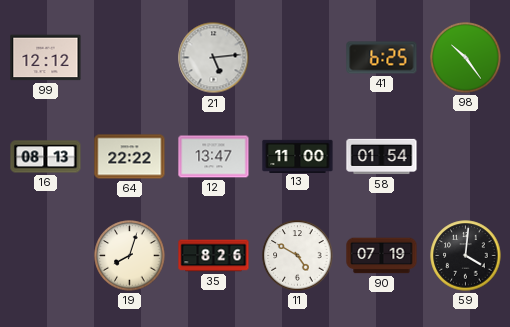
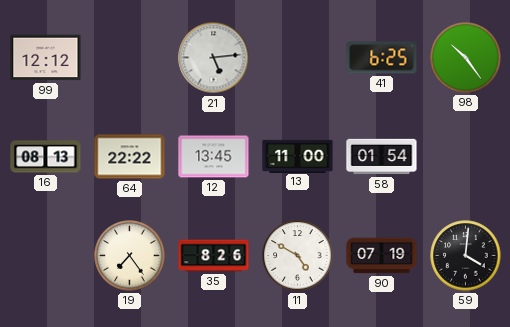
12: 13:47 -> 13:45
19: 8:03 -> 7:24
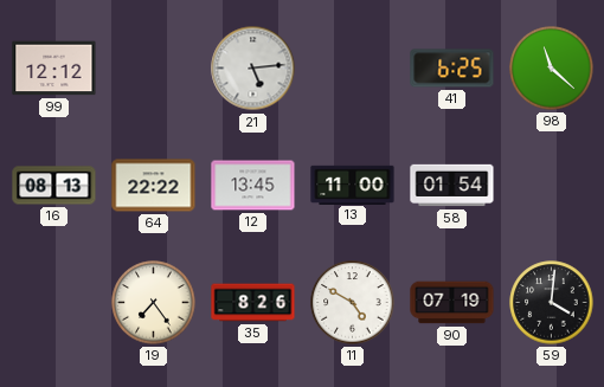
98: 10:24 -> 11:22
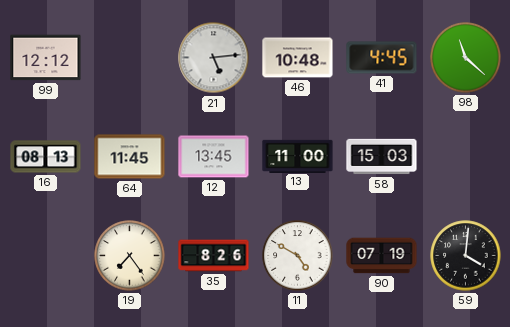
46: none -> 10:48
41: 6:25 -> 4:45
64: 22:22 -> 11:45
58: 01:54 -> 15:03
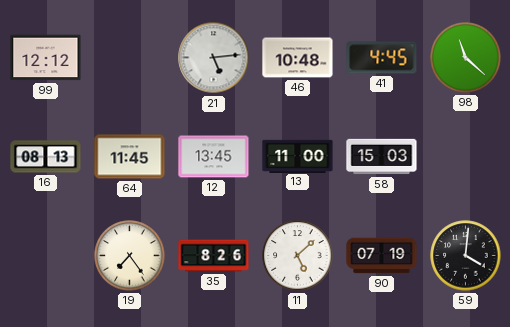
11: 4:50 -> 5:08
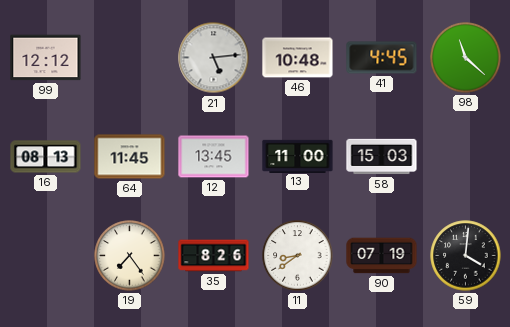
11: 5:08 -> 8:39
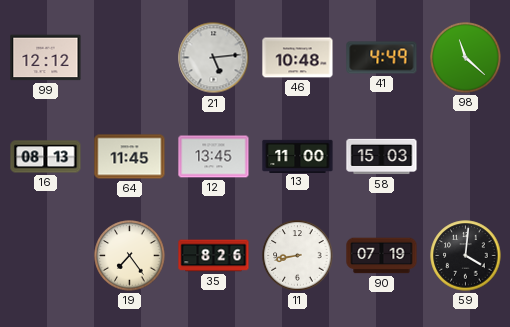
41: 4:45 -> 4:49
11: 8:39 -> 8:43
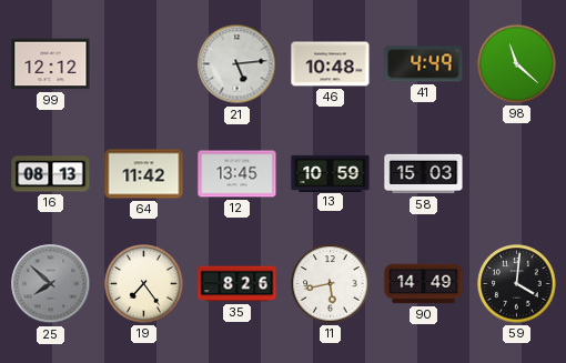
64: 11:45 -> 11:42
13: 11:00 -> 10:59
25: none -> 7:52
11: 8:43 -> 5:43
90: 07:19 -> 14:49
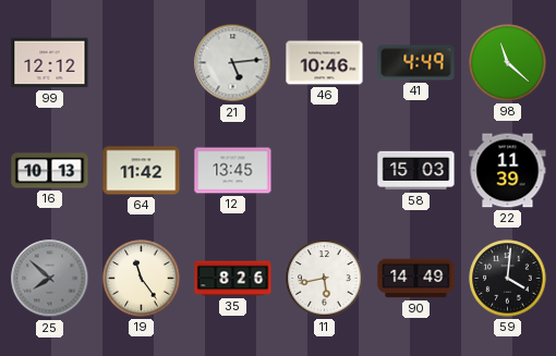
46: 10:48 -> 10:46
16: 08:13 -> 10:13
13: 10:59 -> none
22: none -> 11:39
19: 7:24 -> 11:24
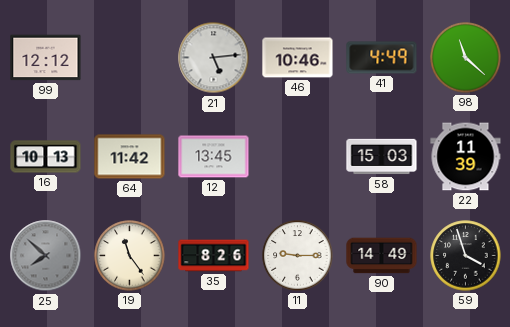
11: 5:43 -> 9:15
59: 4:01 -> 3:57
